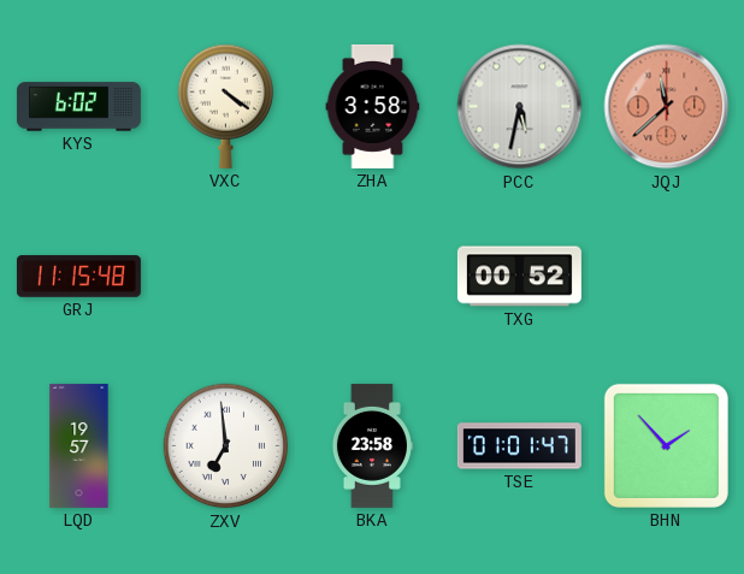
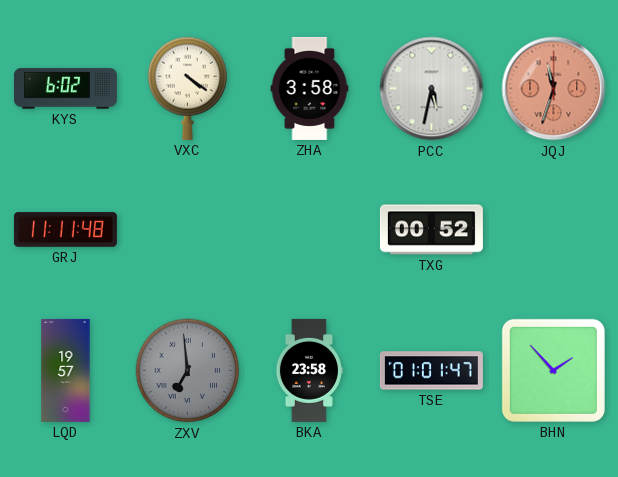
JQJ: 11:38 -> 11:33
GRJ: 11:15 -> 11:11
ZXV dial: white -> grey
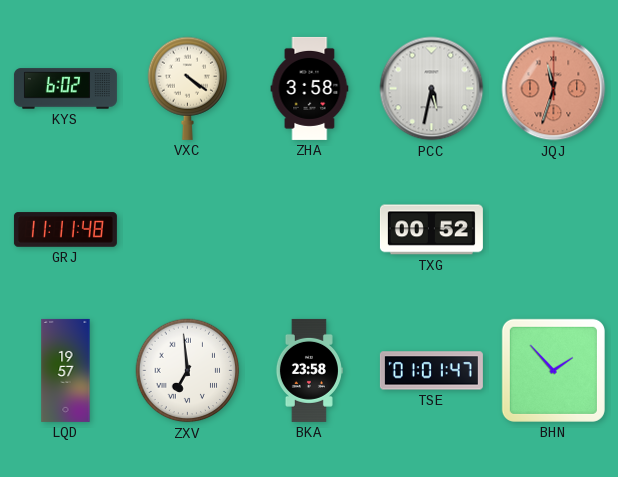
ZXV dial: grey -> white
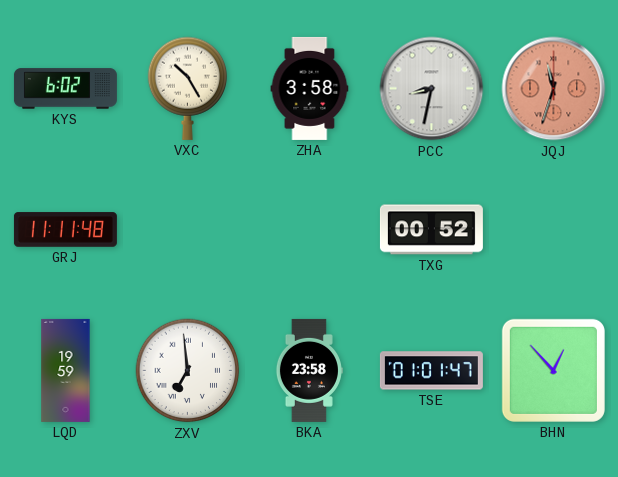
VXC: 4:21 -> 10:25
PCC: 5:32 -> 8:32
LQD: 19:57 -> 19:59
BHN: 1:53 -> 12:53
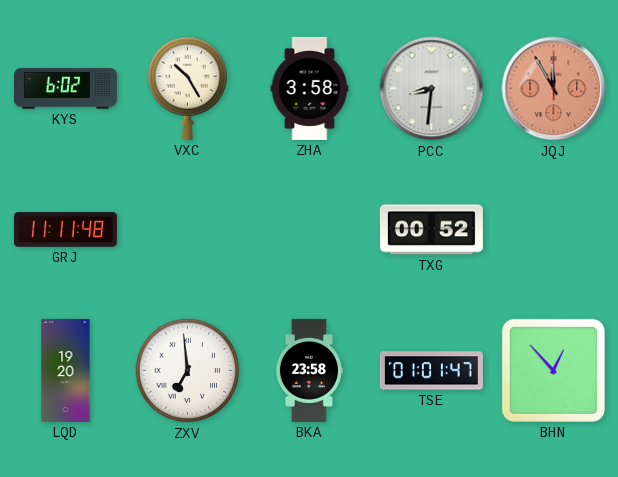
PCC: 8:32 -> 8:31
JQJ: 11:33 -> 11:55
LQD: 19:59 -> 19:20
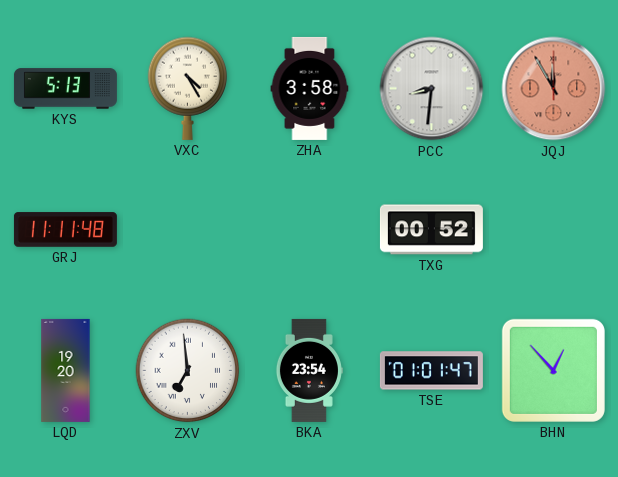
KYS: 6:02 -> 5:13
VXC: 10:25 -> 4:25
BKA: 23:58 -> 23:54
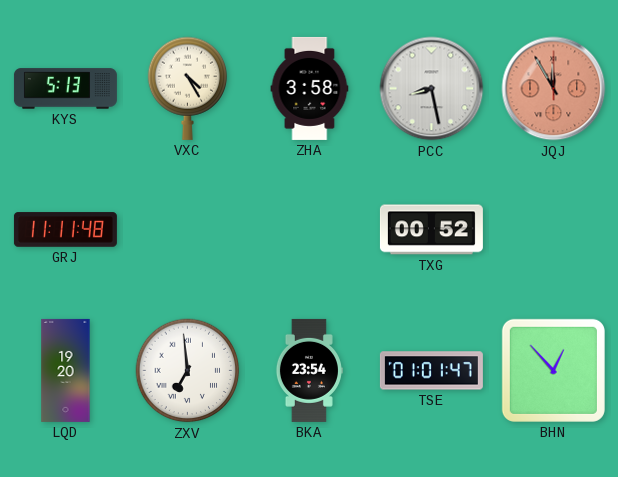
PCC: 8:31 -> 8:28
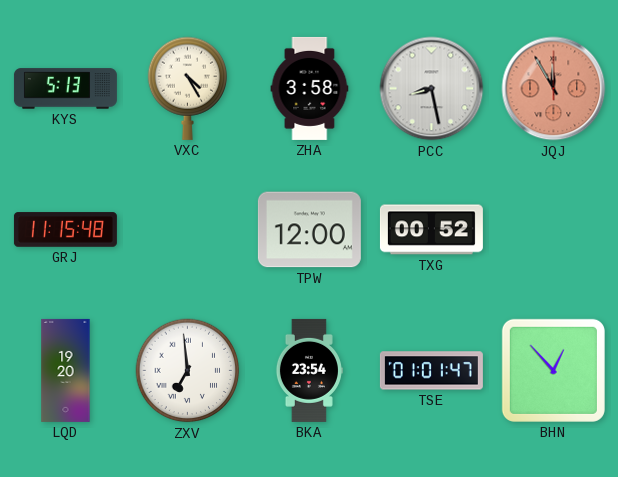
GRJ: 11:11 -> 11:15
TPW: none -> 12:00
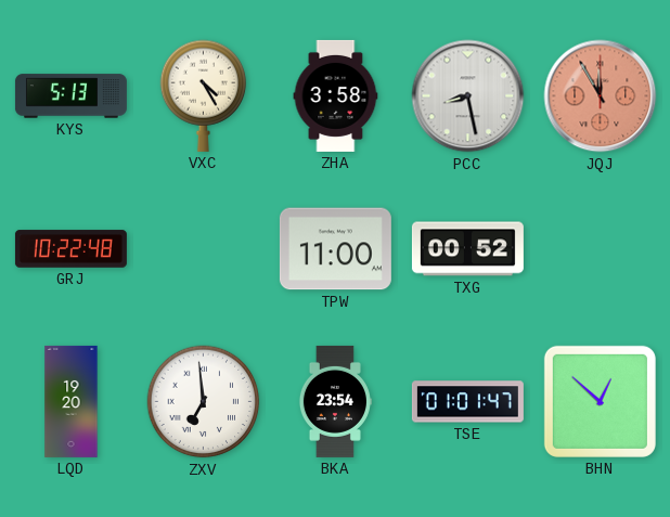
GRJ: 11:15 -> 10:22
TPW: 12:00 -> 11:00
BHN: 12:53 -> 12:52
